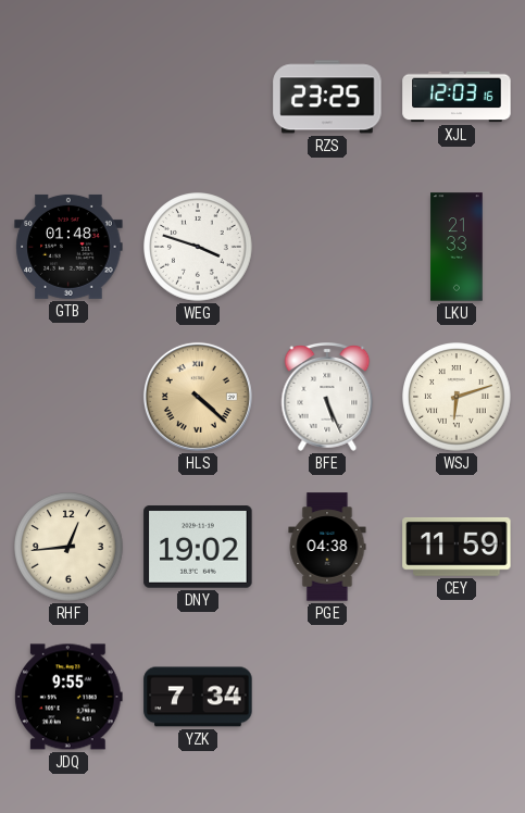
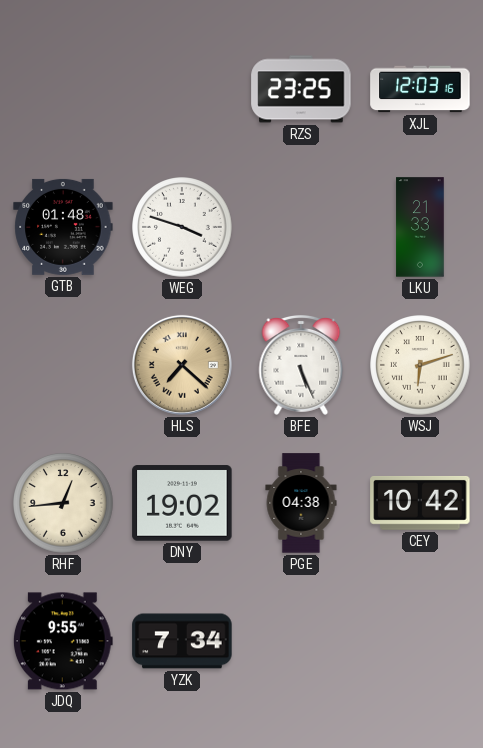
HLS: 4:22 -> 7:22
CEY: 11:59 -> 10:42
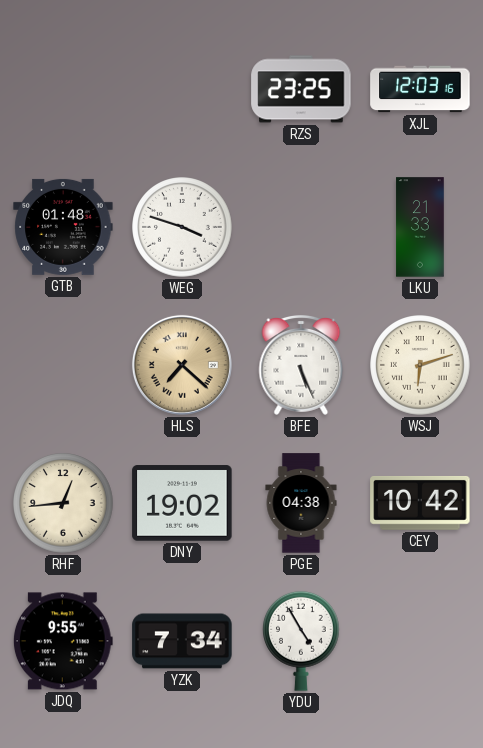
YDU: none -> 4:55
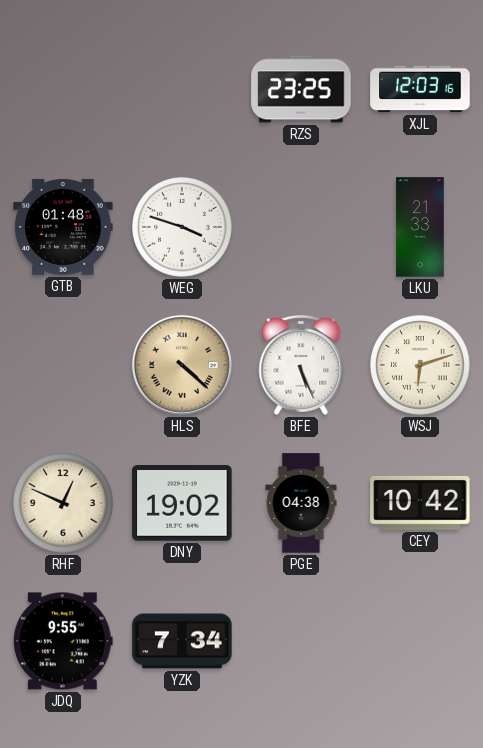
HLS: 7:22 -> 4:22
RHF: 12:44 -> 12:49
YDU: 4:55 -> none
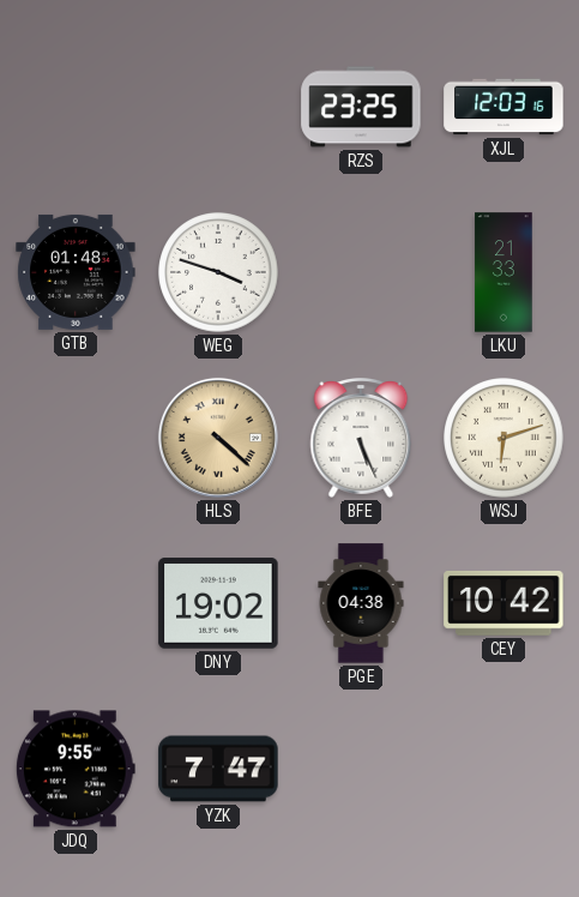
RHF: 12:49 -> none
YZK: 7:34 -> 7:47
